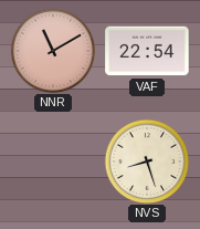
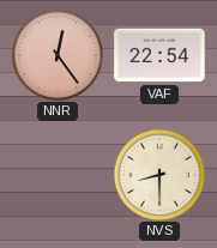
NNR: 11:10 -> 12:24
NVS: 8:27 -> 8:30
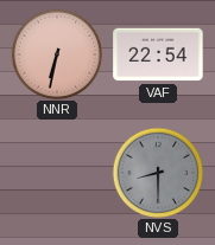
NNR: 12:24 -> 6:32
NVS dial: cream -> grey
